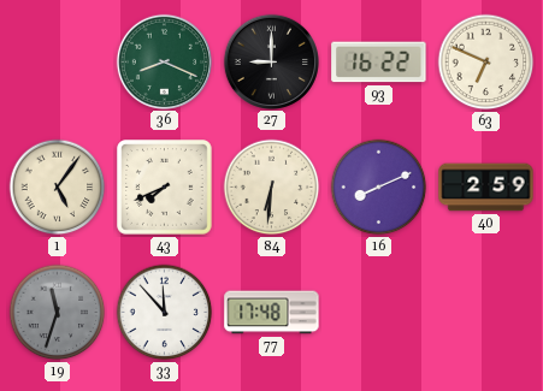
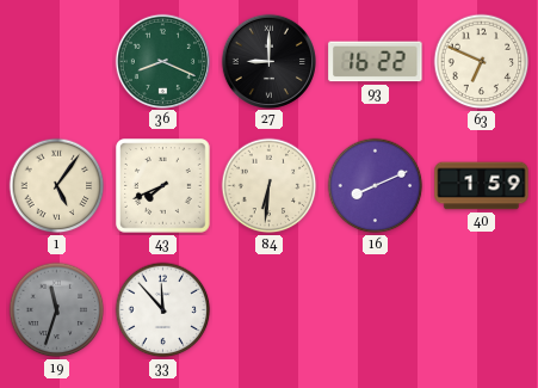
40: 2:59 -> 1:59
77: 17:48 -> none
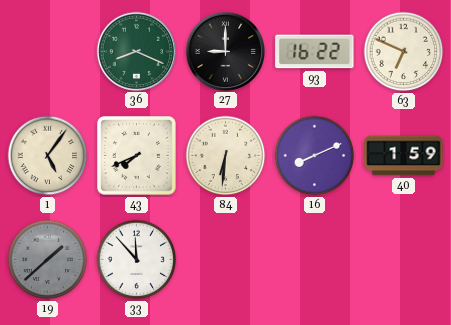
19: 11:33 -> 1:38
